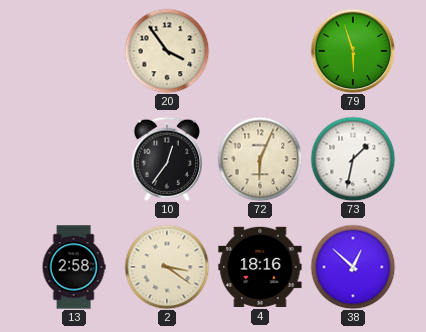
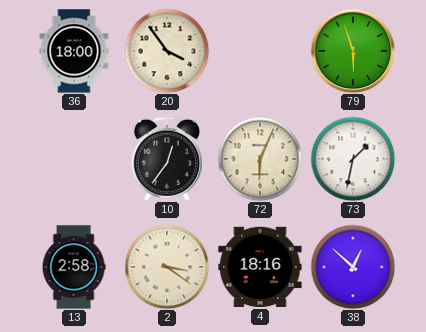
36: none -> 18:00
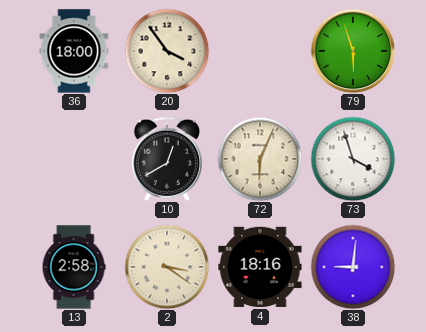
10: 12:36 -> 12:40
73: 1:32 -> 3:57
38: 12:52 -> 9:01
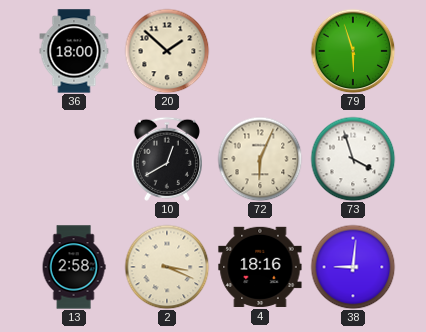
20: 3:54 -> 1:52
2: 3:21 -> 3:19
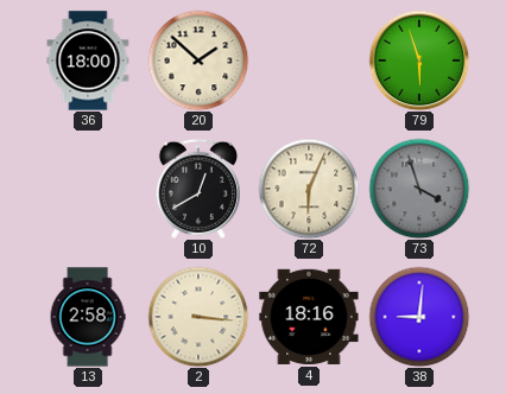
73 dial: white -> grey
2: 3:19 -> 3:16
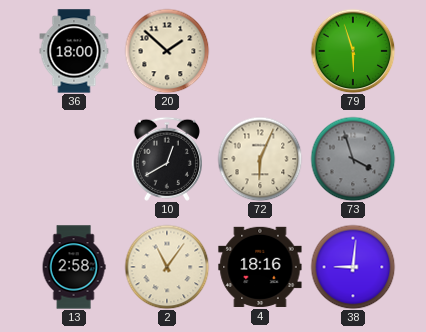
2: 3:16 -> 11:06
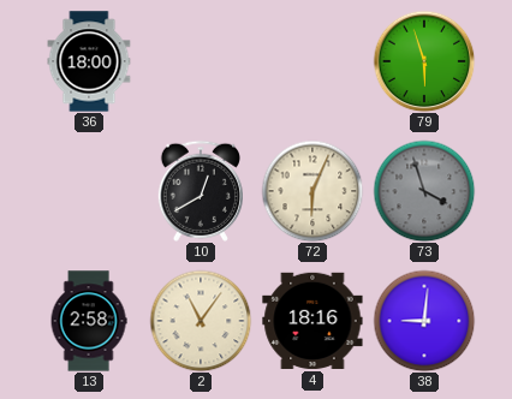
20: 1:52 -> none
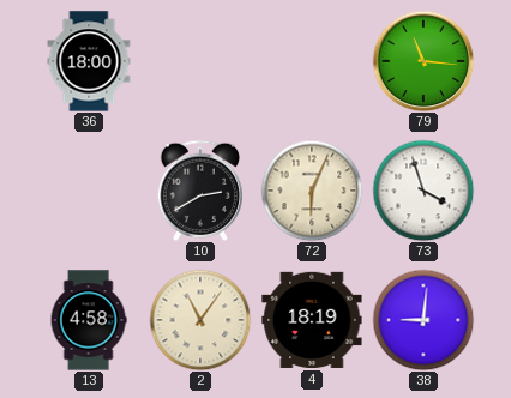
79: 5:57 -> 11:16
10: 12:40 -> 2:40
73 dial: grey -> white
13: 2:58 -> 4:58
4: 18:16 -> 18:19
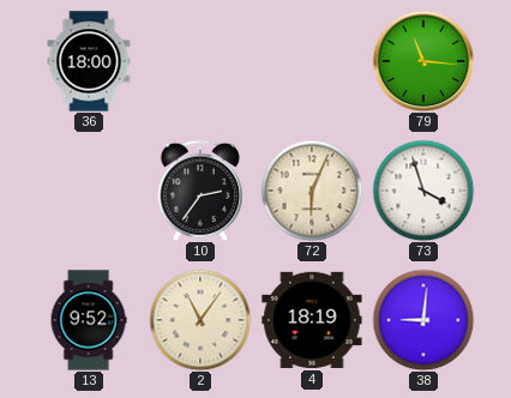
10: 2:40 -> 2:36
13: 4:58 -> 9:52
